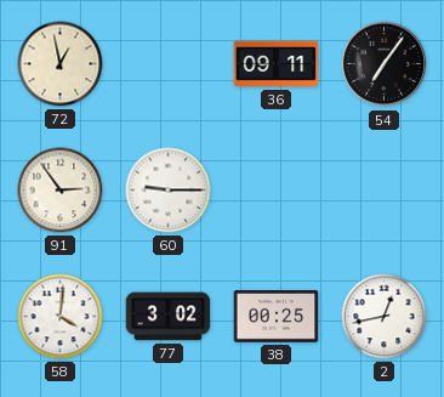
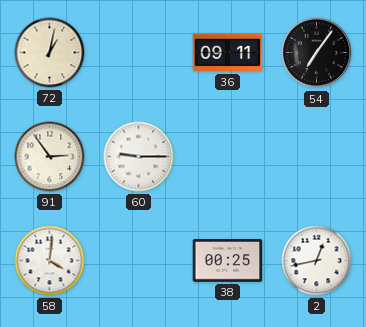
72: 12:58 -> 1:02
77: 3:02 -> none
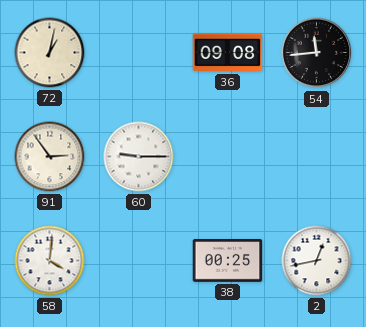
36: 09:11 -> 09:08
54: 7:06 -> 11:44
